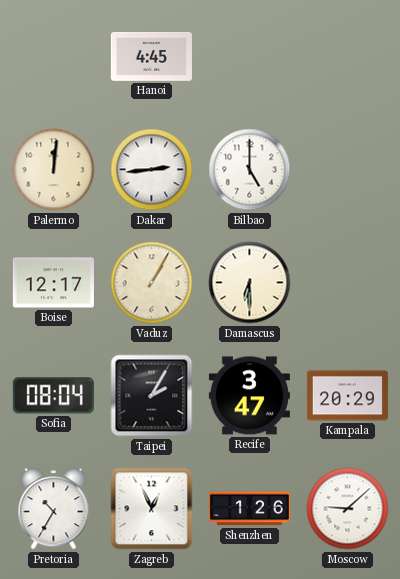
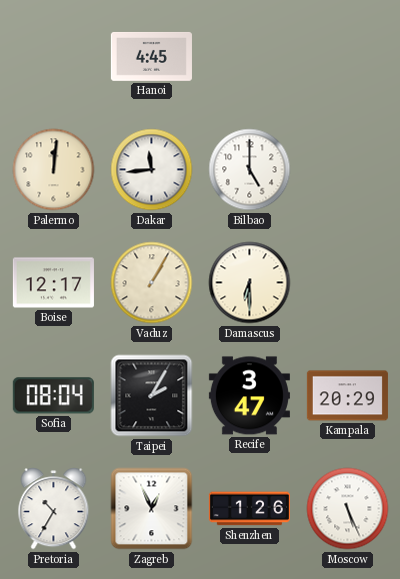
Dakar: 2:44 -> 11:44
Moscow: 9:08 -> 5:26
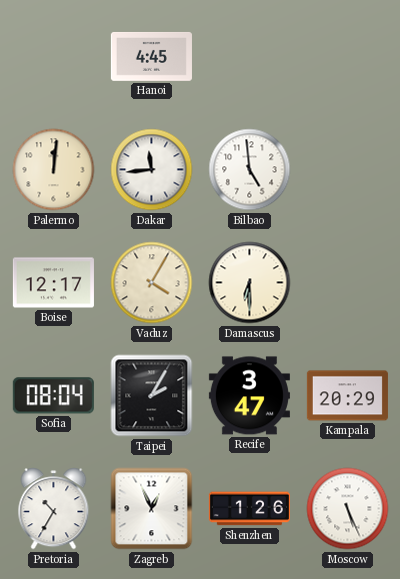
Bilbao: 5:00 -> 4:59
Vaduz: 1:05 -> 4:05
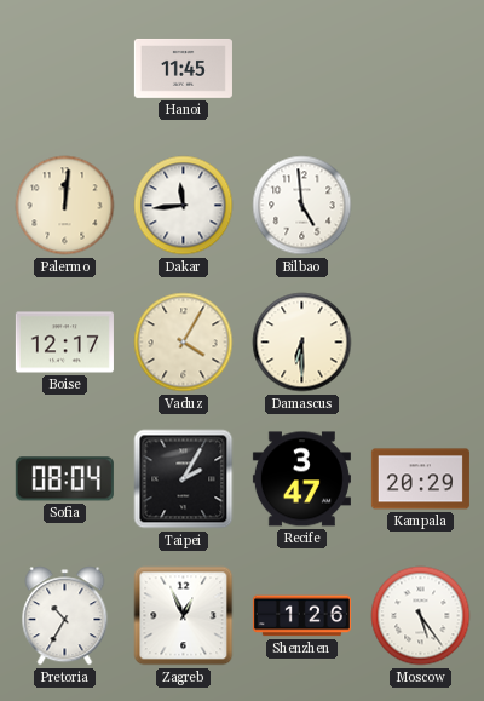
Hanoi: 4:45 -> 11:45
Moscow: 5:26 -> 5:24
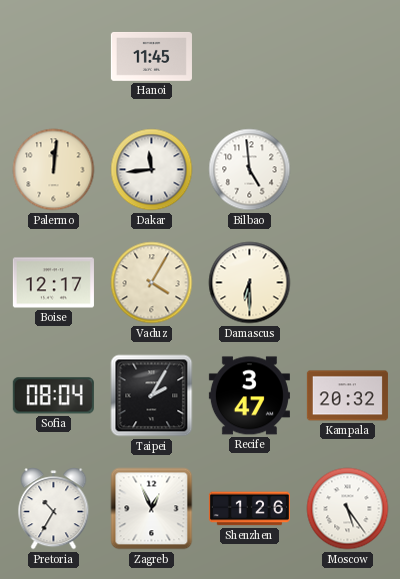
Kampala: 20:29 -> 20:32
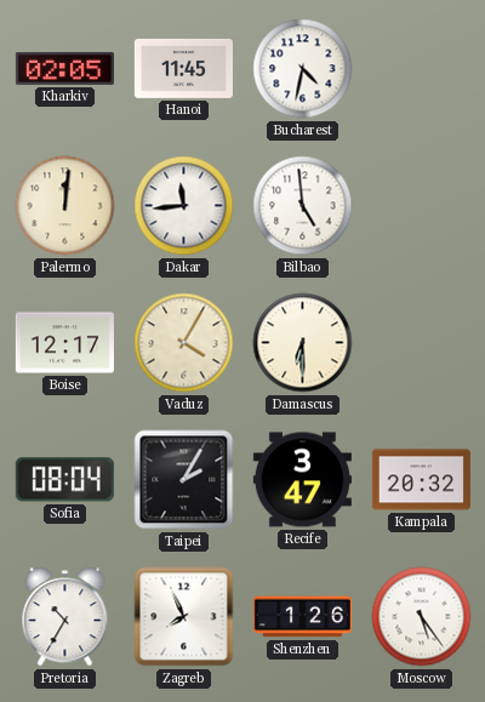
Kharkiv: none -> 02:05
Bucharest: none -> 4:32
Zagreb: 12:56 -> 7:56
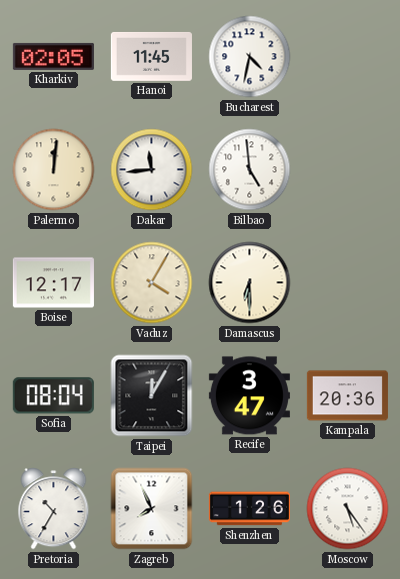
Taipei: 2:05 -> 12:05
Kampala: 20:32 -> 20:36
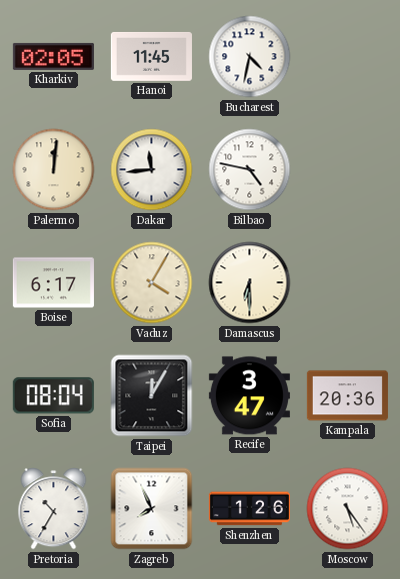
Bilbao: 4:59 -> 4:47
Boise: 12:17 -> 6:17
